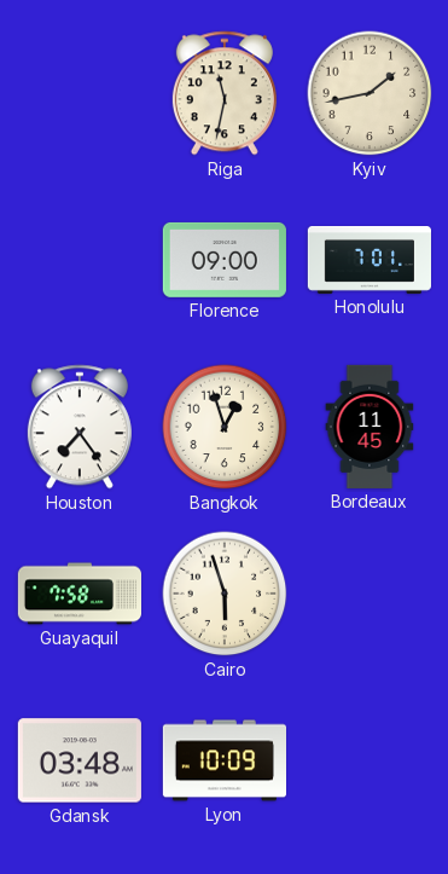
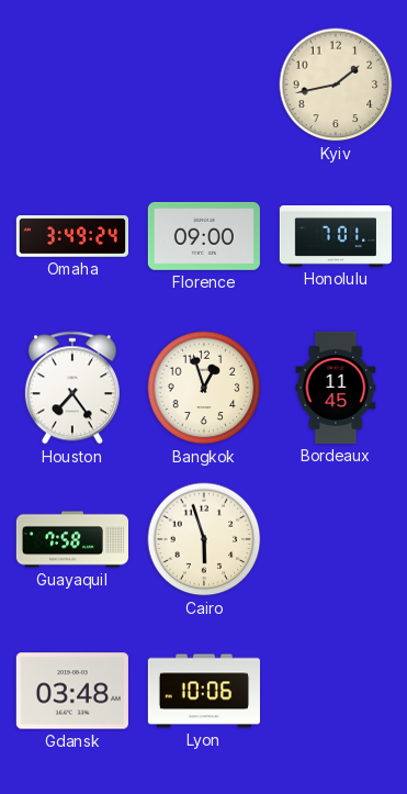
Riga: 11:32 -> none
Omaha: none -> 3:49
Lyon: 10:09 -> 10:06
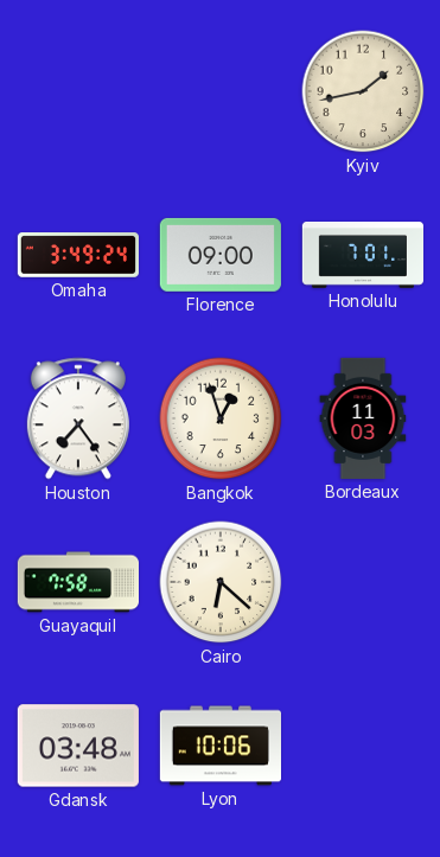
Bordeaux: 11:45 -> 11:03
Cairo: 5:57 -> 6:22
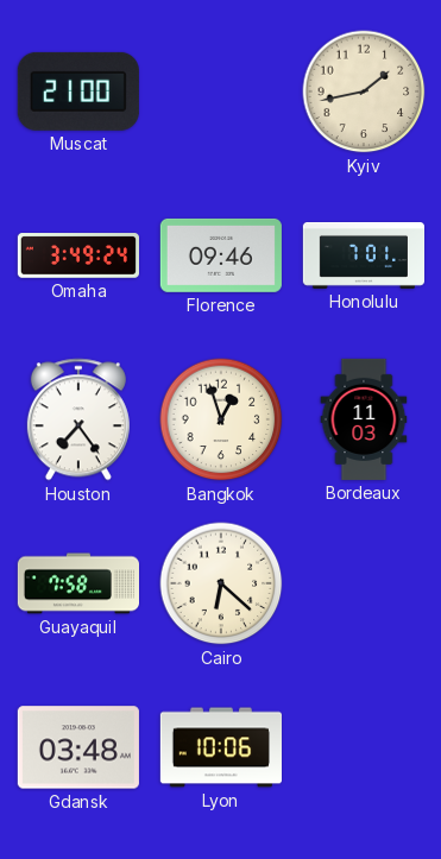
Muscat: none -> 21:00
Florence: 09:00 -> 09:46
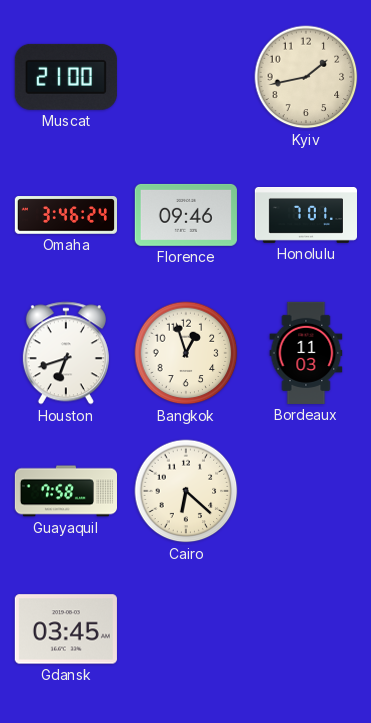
Omaha: 3:49 -> 3:46
Houston: 7:24 -> 6:42
Gdansk: 03:48 -> 03:45
Lyon: 10:06 -> none
